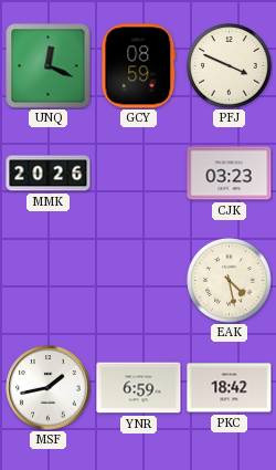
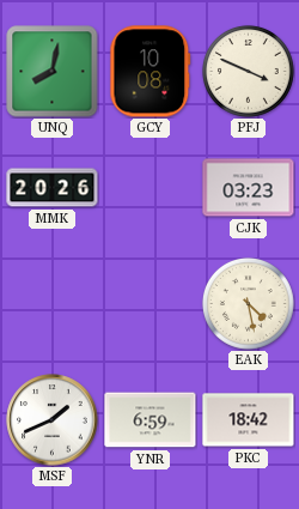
UNQ: 12:19 -> 8:02
GCY: 08:59 -> 10:08
MSF: 1:43 -> 1:41
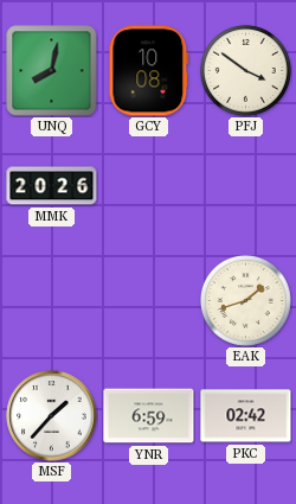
PFJ: 3:49 -> 3:51
CJK: 03:23 -> none
EAK: 4:28 -> 1:42
MSF: 1:41 -> 1:37
PKC: 18:42 -> 02:42
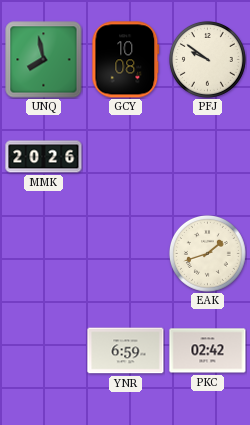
UNQ: 8:02 -> 7:58
PFJ: 3:51 -> 9:51
MSF: 1:37 -> none
